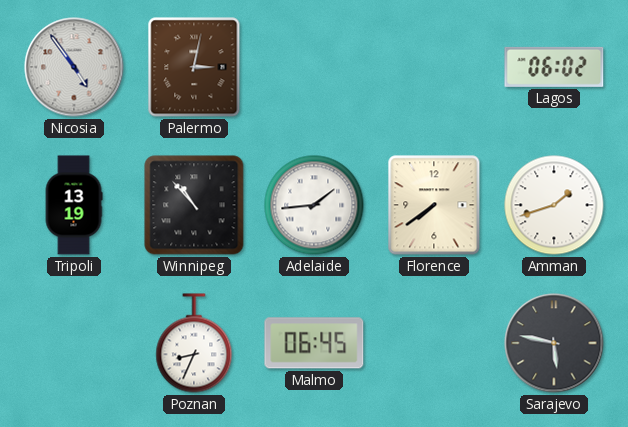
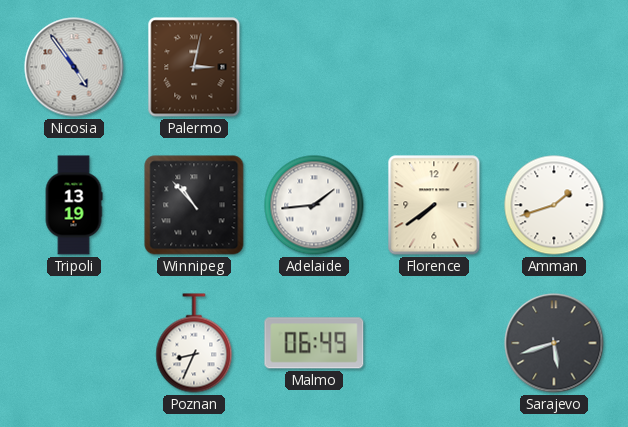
Lagos: 06:02 -> none
Malmo: 06:45 -> 06:49
Sarajevo: 5:47 -> 5:42
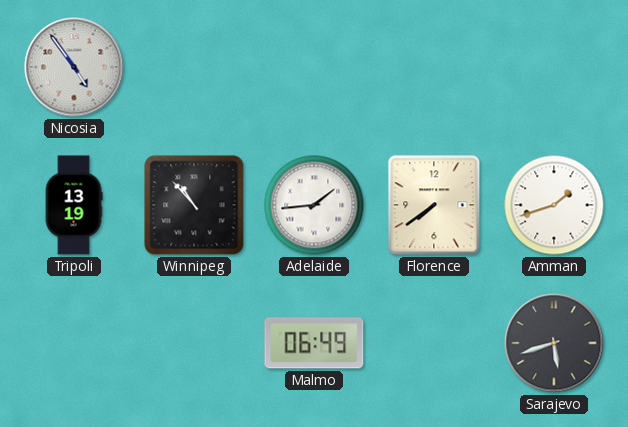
Palermo: 3:02 -> none
Poznan: 8:34 -> none
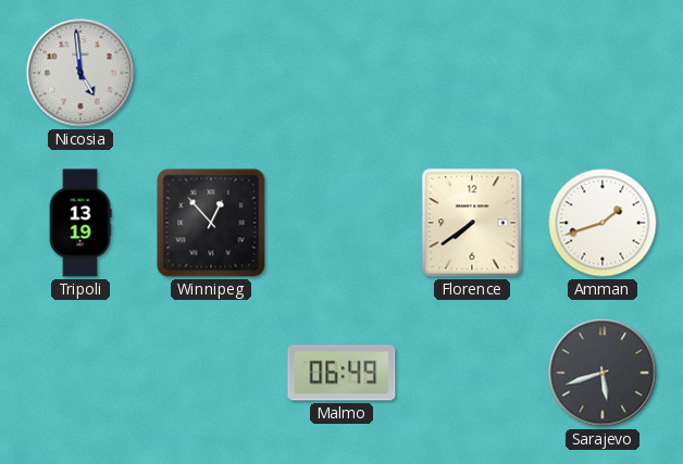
Nicosia: 4:54 -> 4:59
Winnipeg: 10:53 -> 12:53
Adelaide: 1:44 -> none
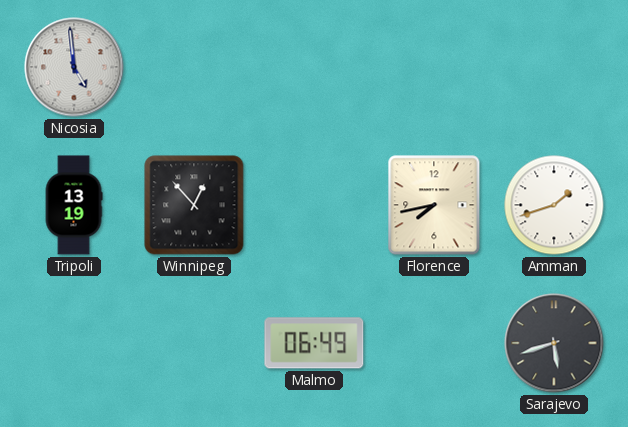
Florence: 7:39 -> 7:43
